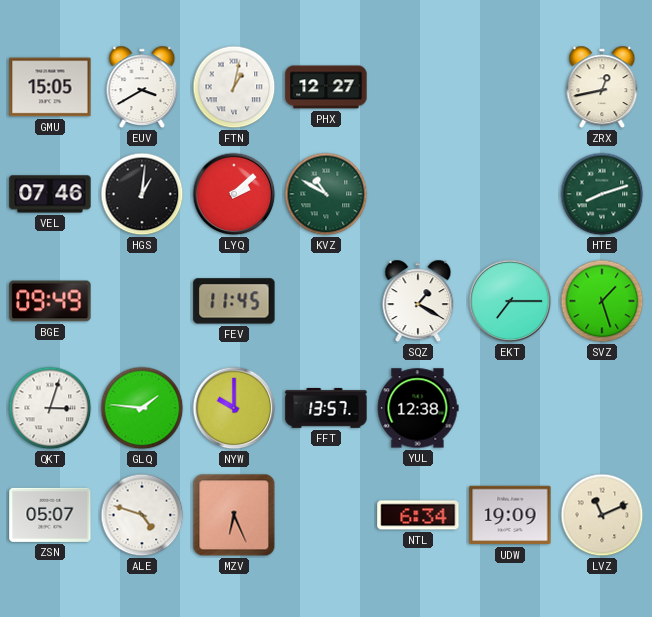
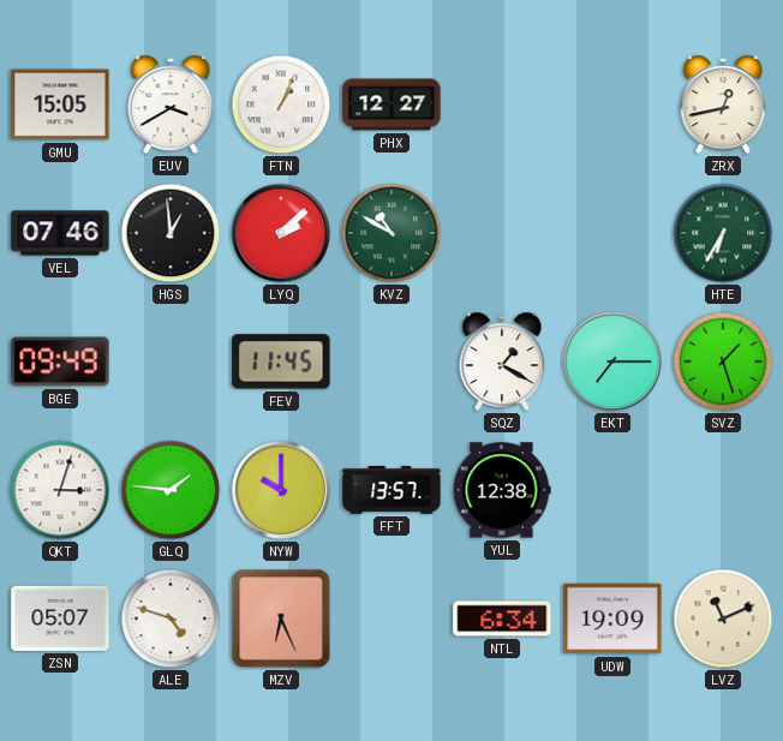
FTN: 1:02 -> 1:04
HGS: 1:01 -> 12:59
HTE: 8:12 -> 6:35
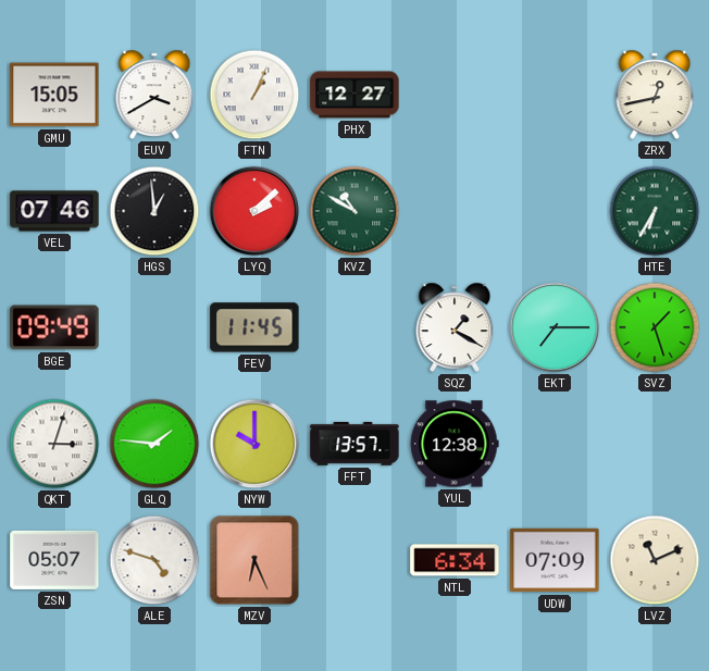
UDW: 19:09 -> 07:09
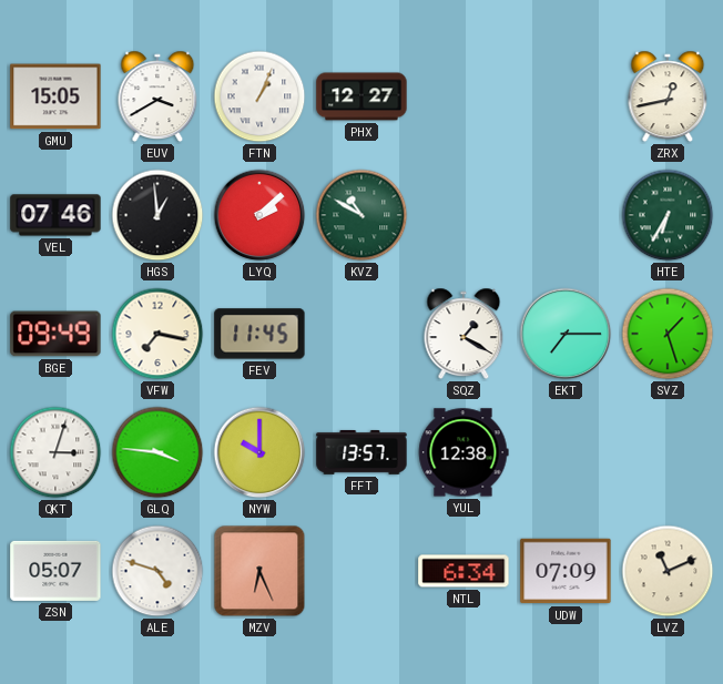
VFW: none -> 7:17
GLQ: 1:46 -> 3:46
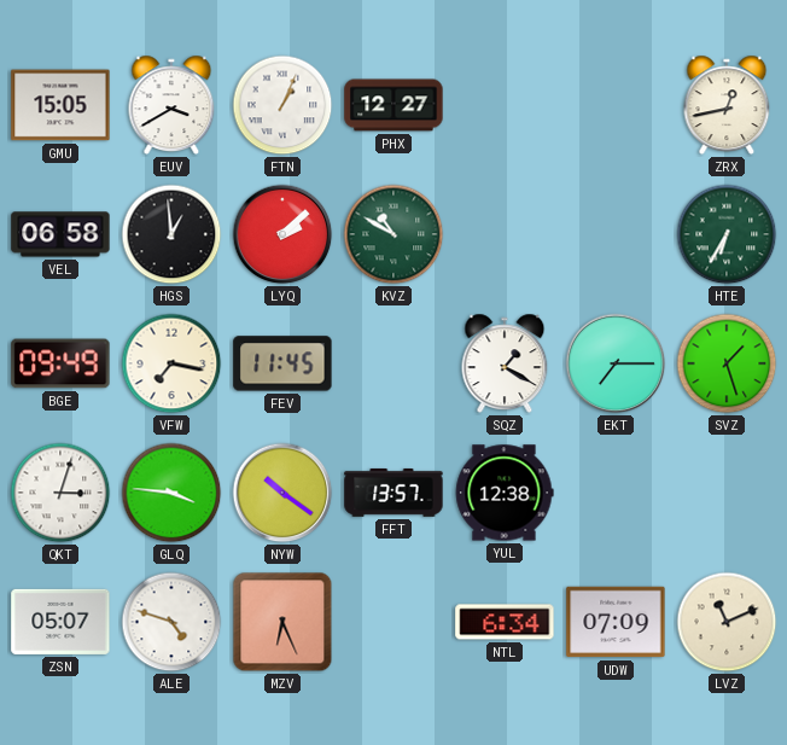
VEL: 07:46 -> 06:58
NYW: 10:00 -> 10:21
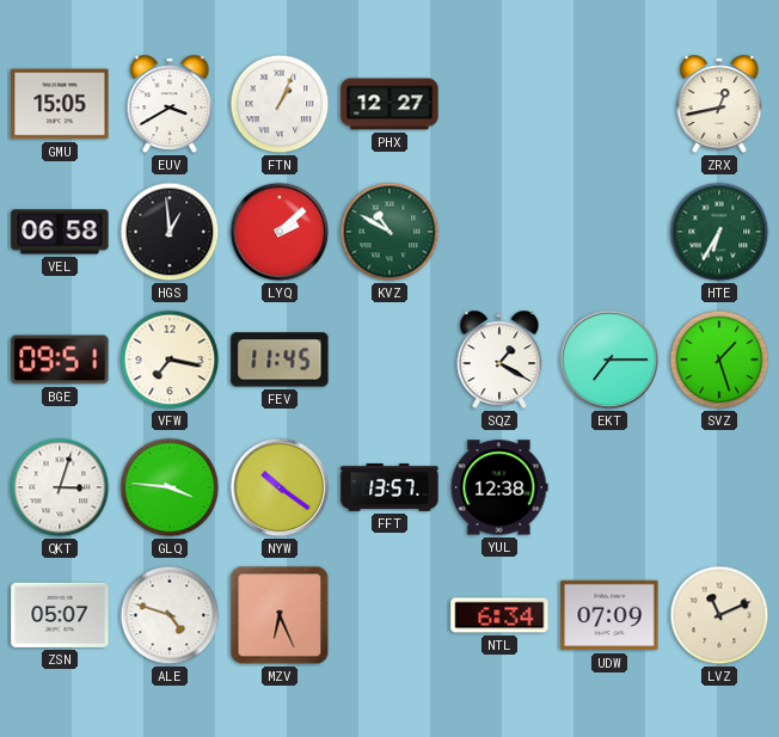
BGE: 09:49 -> 09:51
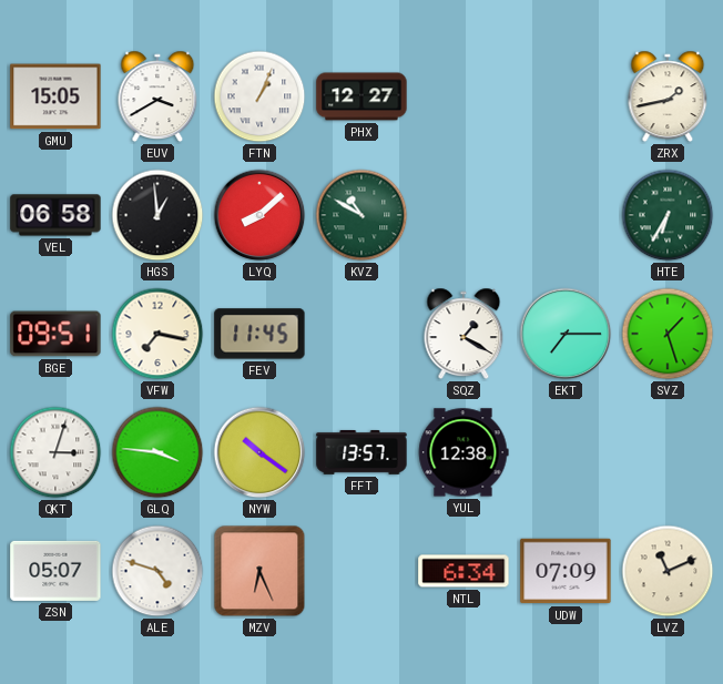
ZRX: 12:43 -> 1:43
LYQ: 2:08 -> 8:08
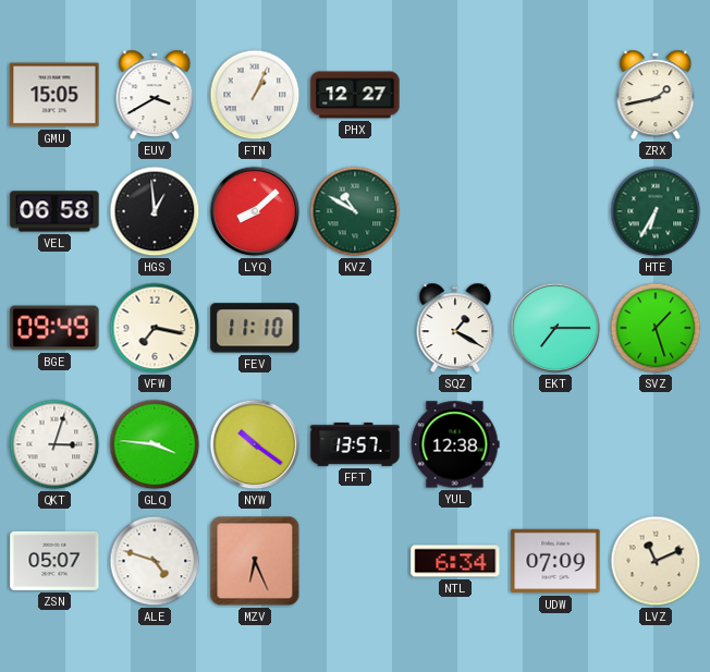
BGE: 09:51 -> 09:49
FEV: 11:45 -> 11:10
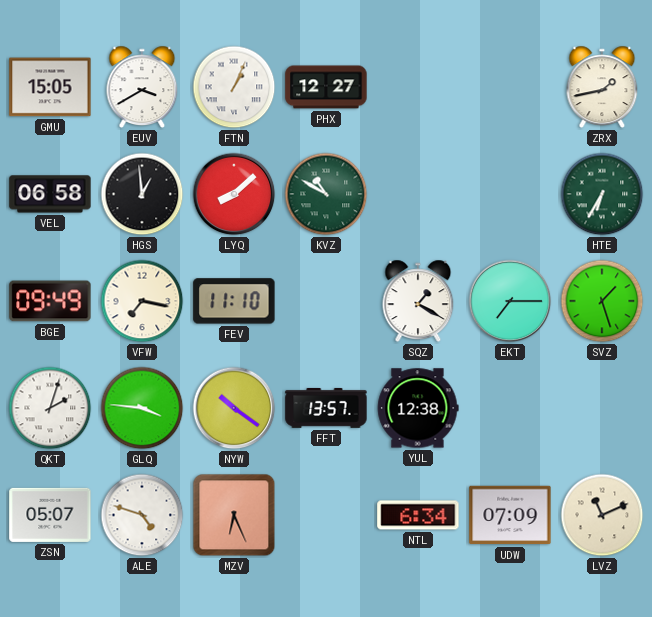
QKT: 3:03 -> 2:03
